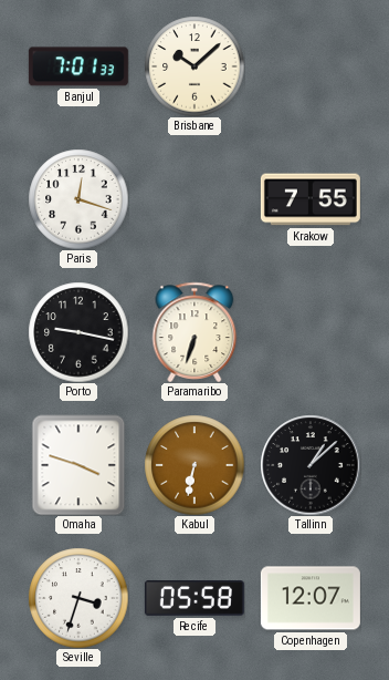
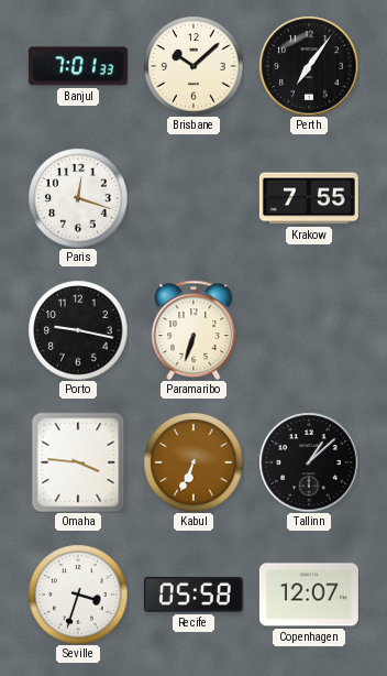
Perth: none -> 7:06
Omaha: 3:48 -> 3:46
Kabul: 6:32 -> 6:34
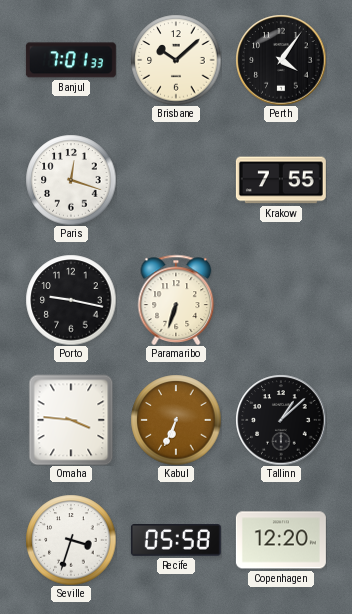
Perth: 7:06 -> 4:06
Copenhagen: 12:07 -> 12:20
